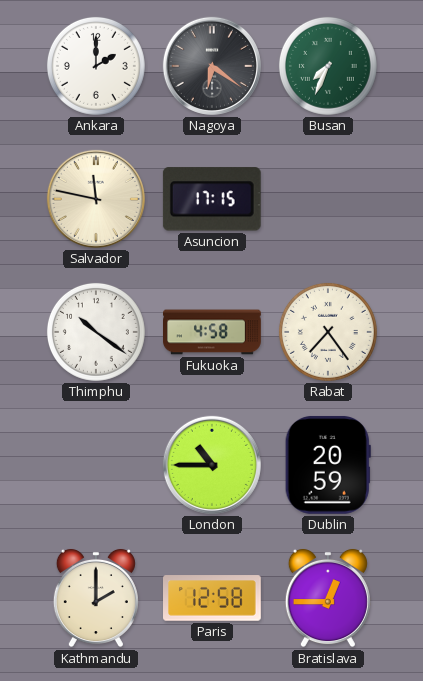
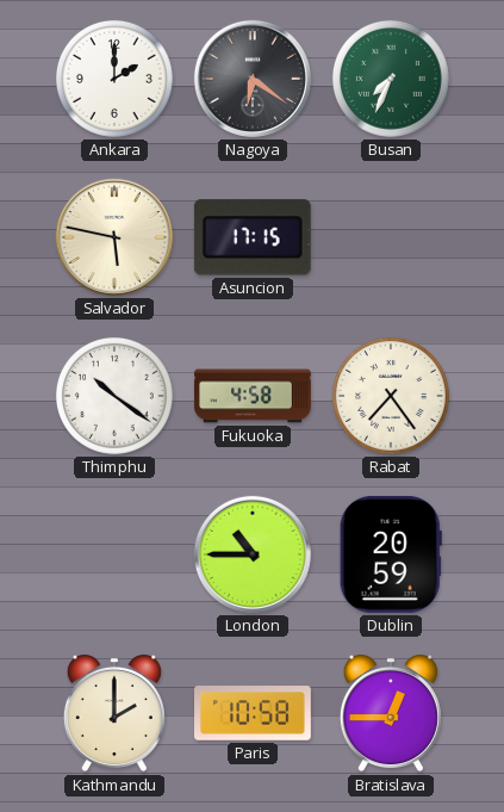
Salvador: 11:47 -> 5:47
Paris: 12:58 -> 10:58
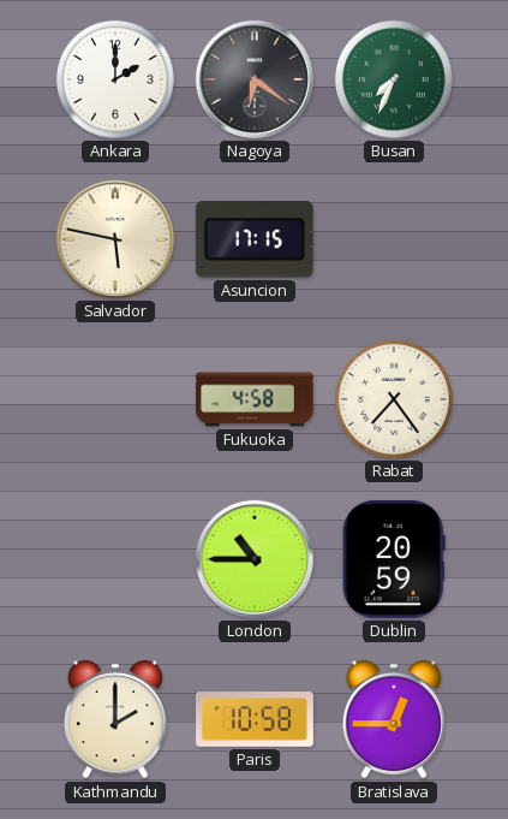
Thimphu: 10:21 -> none
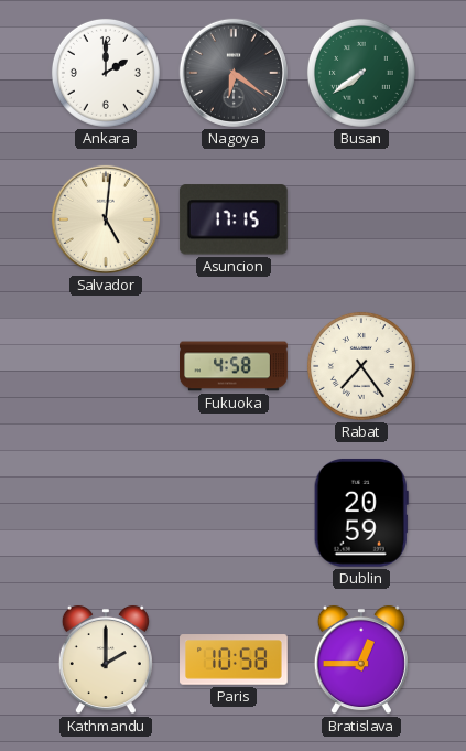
Busan: 7:34 -> 7:39
Salvador: 5:47 -> 5:01
London: 10:45 -> none
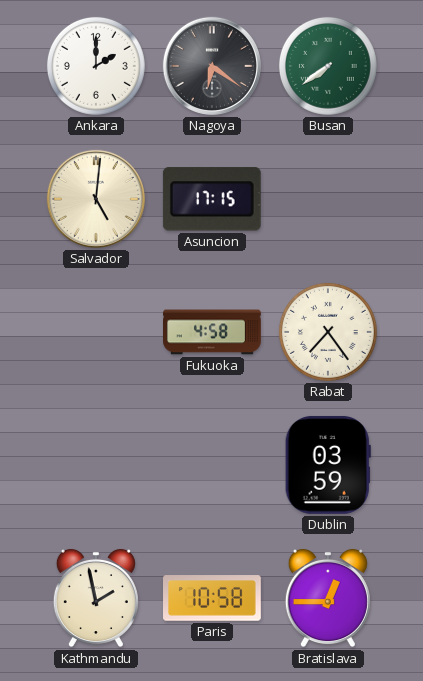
Dublin: 20:59 -> 03:59
Kathmandu: 2:00 -> 1:58
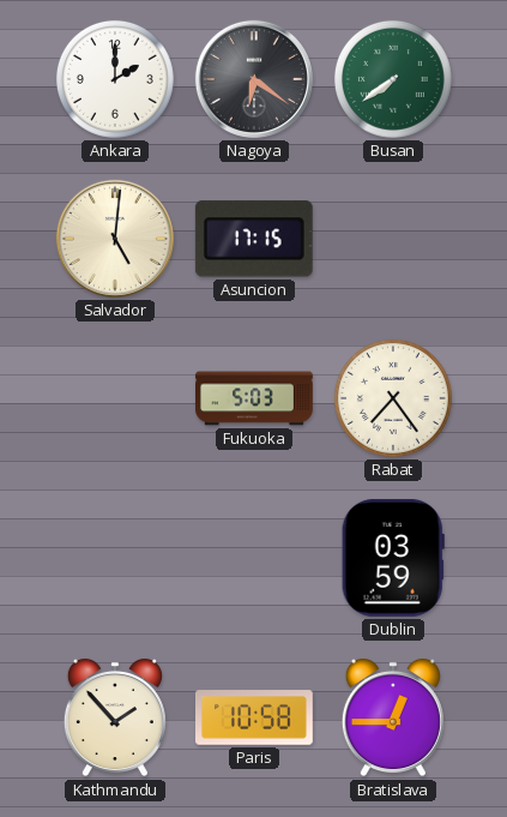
Fukuoka: 4:58 -> 5:03
Kathmandu: 1:58 -> 1:53
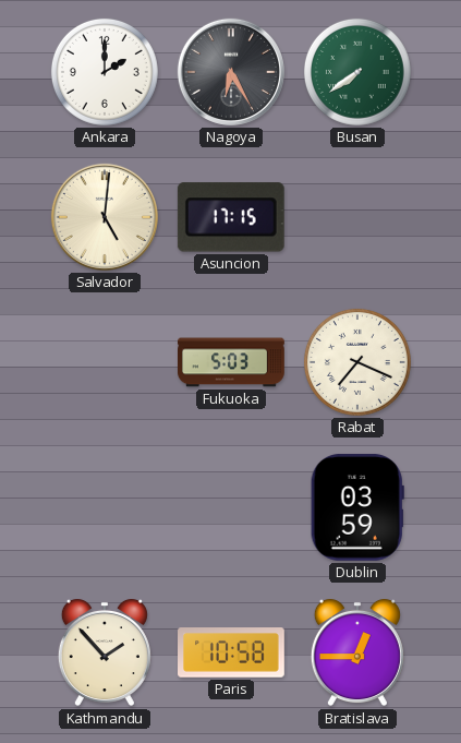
Nagoya: 6:21 -> 6:25
Rabat: 7:24 -> 7:19
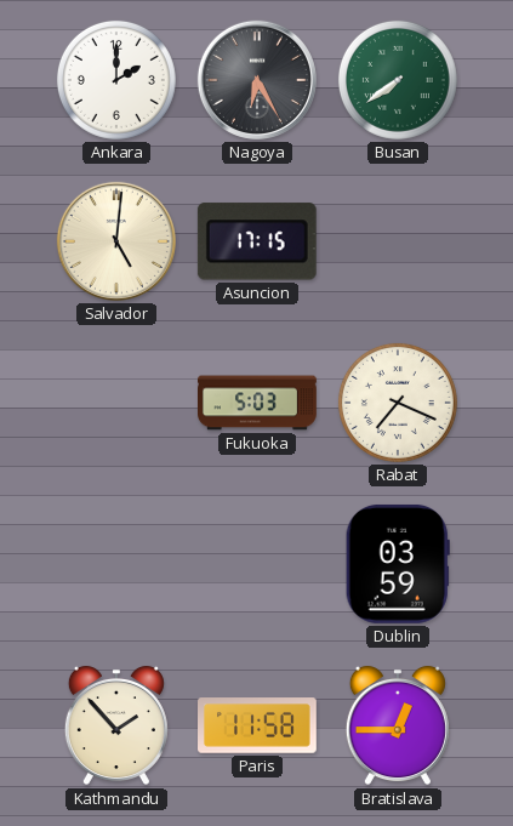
Paris: 10:58 -> 11:58
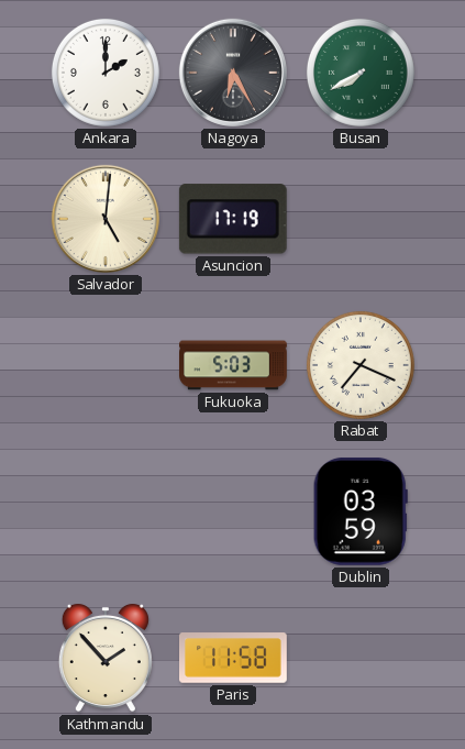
Busan: 7:39 -> 7:40
Asuncion: 17:15 -> 17:19
Bratislava: 12:45 -> none
